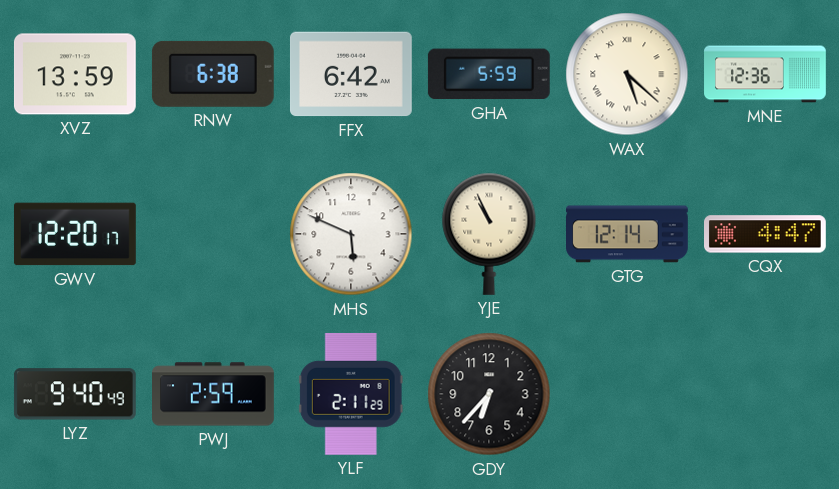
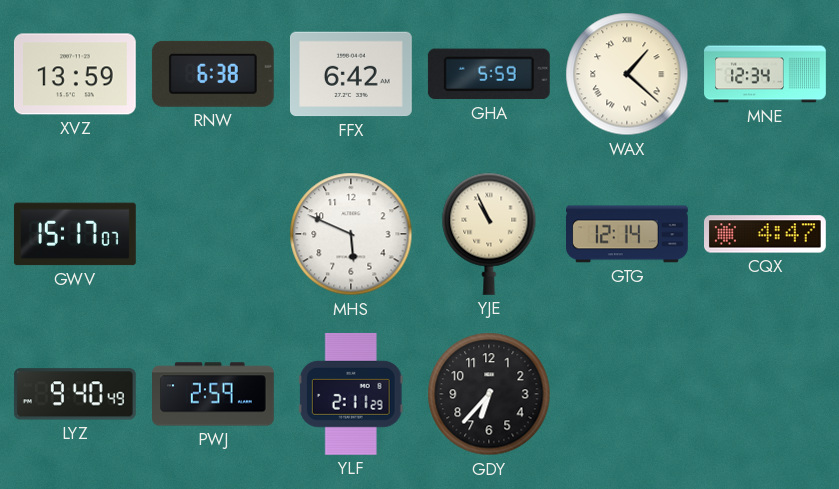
WAX: 5:22 -> 1:22
MNE: 12:36 -> 12:34
GWV: 12:20 -> 15:17
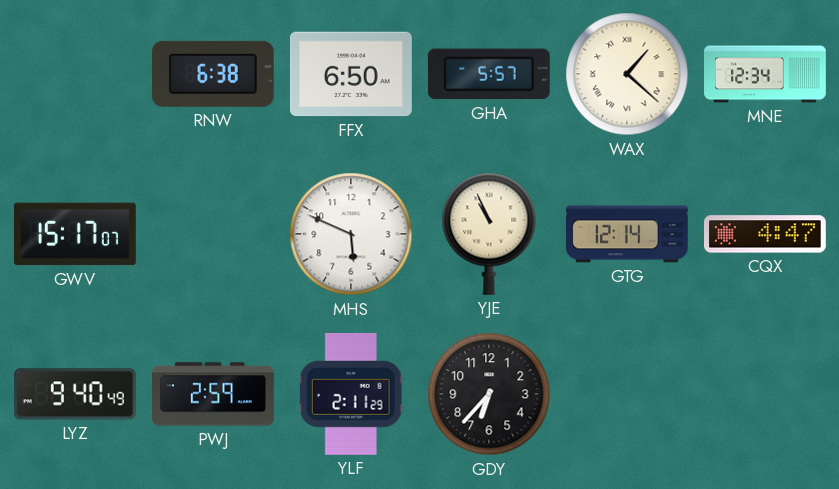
XVZ: 13:59 -> none
FFX: 6:42 -> 6:50
GHA: 5:59 -> 5:57
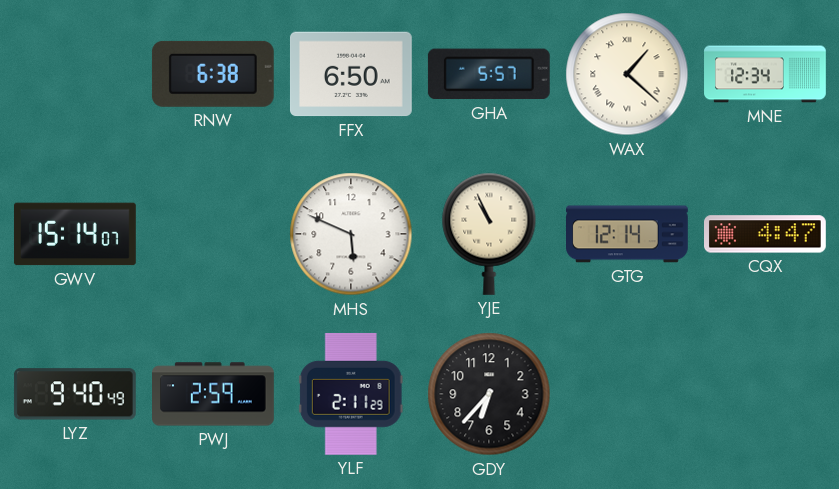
GWV: 15:17 -> 15:14
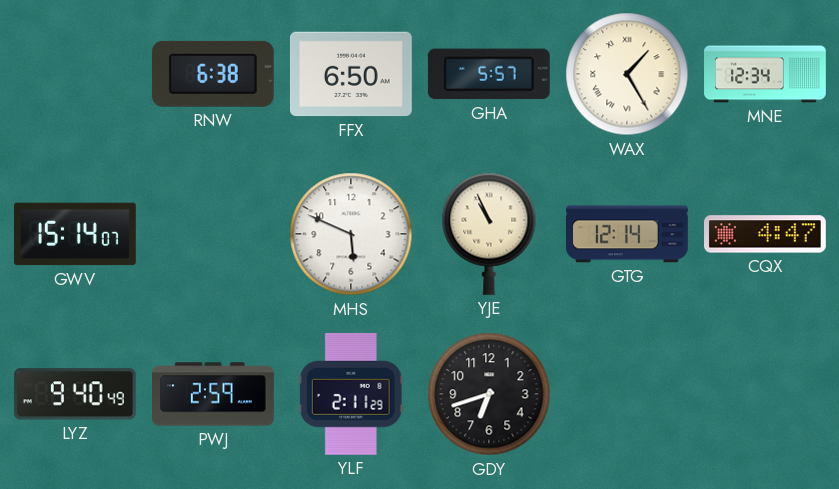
WAX: 1:22 -> 1:25
GDY: 6:37 -> 6:42
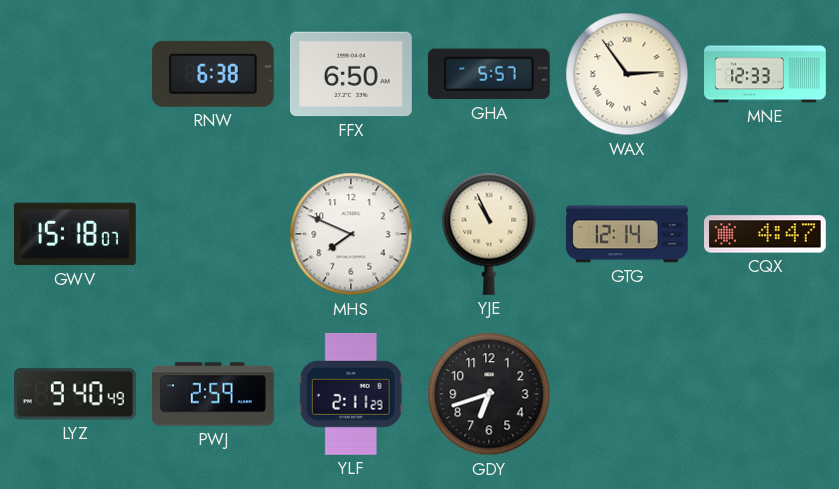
WAX: 1:25 -> 2:54
MNE: 12:34 -> 12:33
GWV: 15:14 -> 15:18
MHS: 5:49 -> 7:49
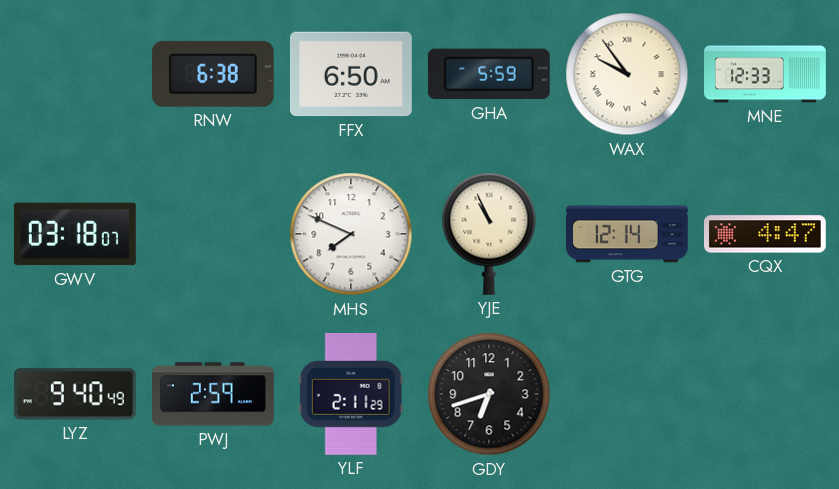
GHA: 5:57 -> 5:59
WAX: 2:54 -> 9:54
GWV: 15:18 -> 03:18
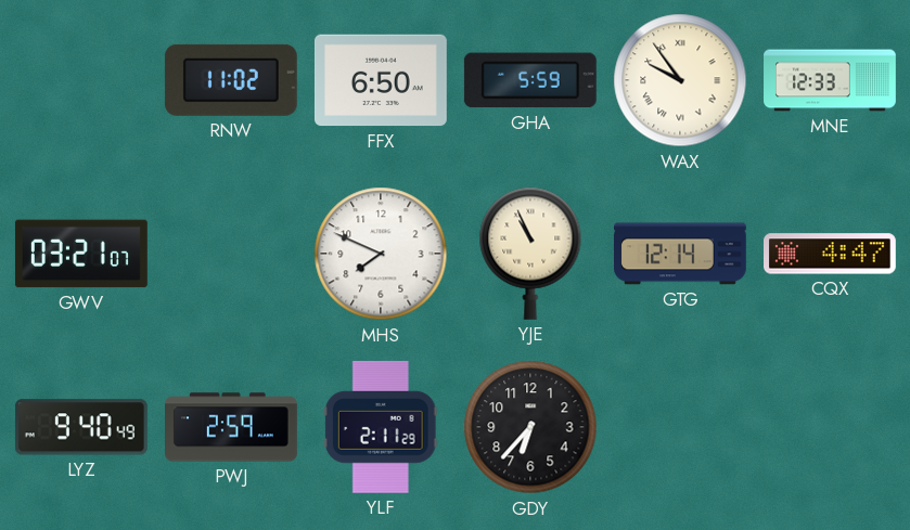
RNW: 6:38 -> 11:02
GWV: 03:18 -> 03:21
GDY: 6:42 -> 6:37
